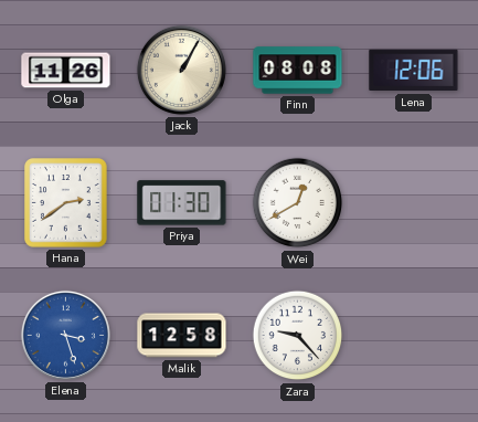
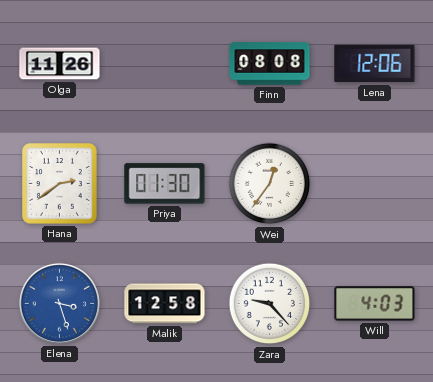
Jack: 1:05 -> none
Wei: 12:40 -> 12:36
Will: none -> 4:03
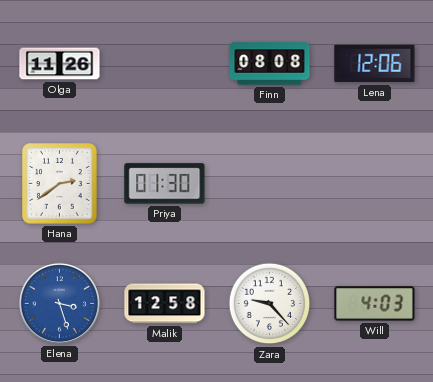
Wei: 12:36 -> none
